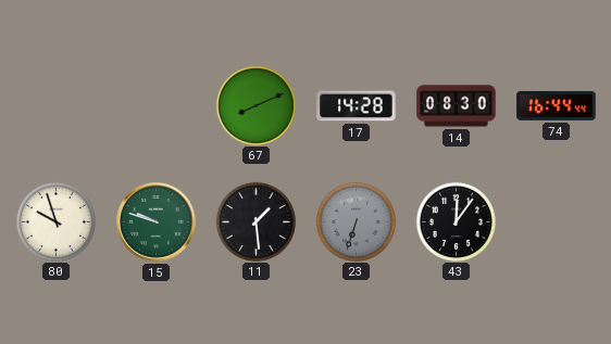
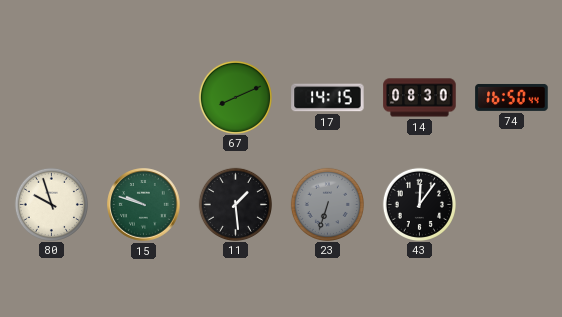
17: 14:28 -> 14:15
74: 16:44 -> 16:50
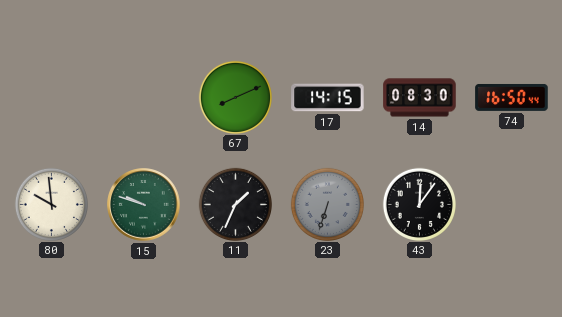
80: 9:57 -> 9:59
11: 1:29 -> 1:34
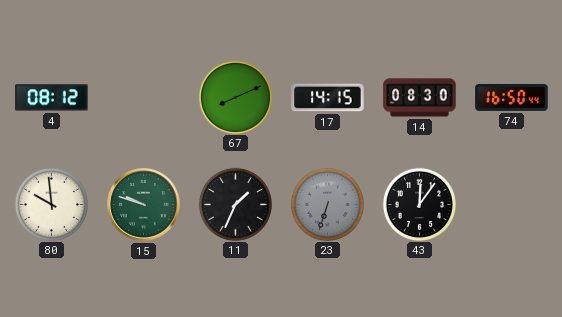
4: none -> 08:12
